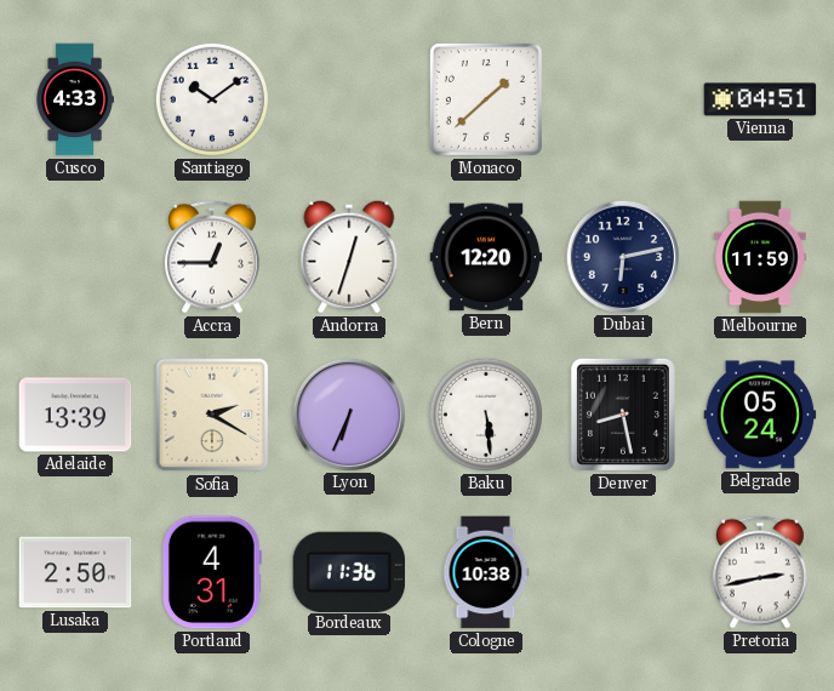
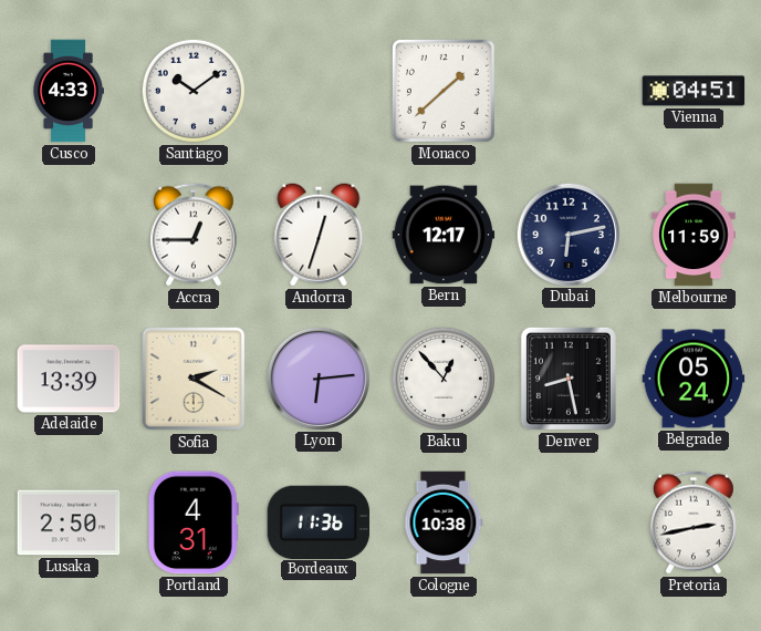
Bern: 12:20 -> 12:17
Lyon: 6:34 -> 6:14
Baku: 5:29 -> 12:53
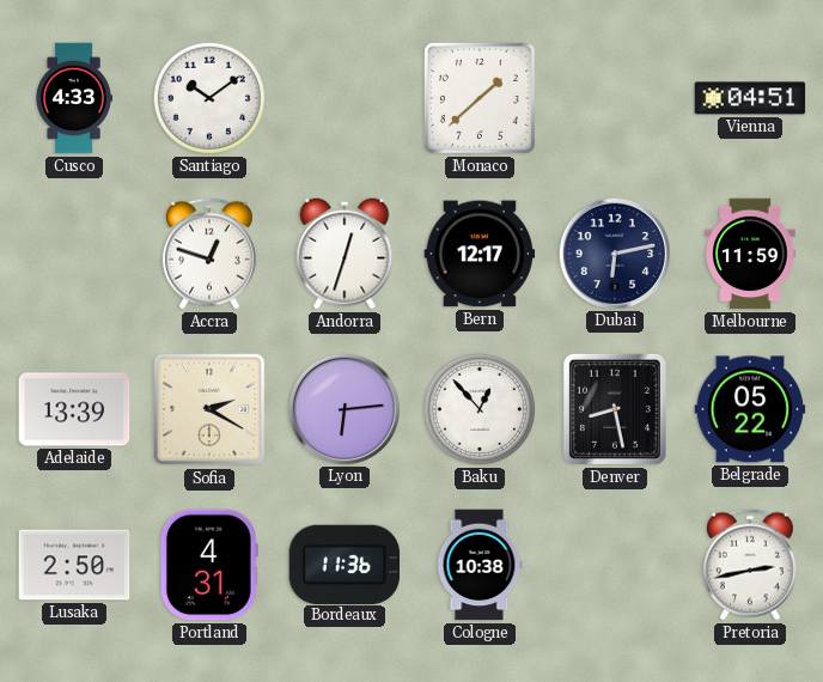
Accra: 12:45 -> 12:48
Belgrade: 05:24 -> 05:22
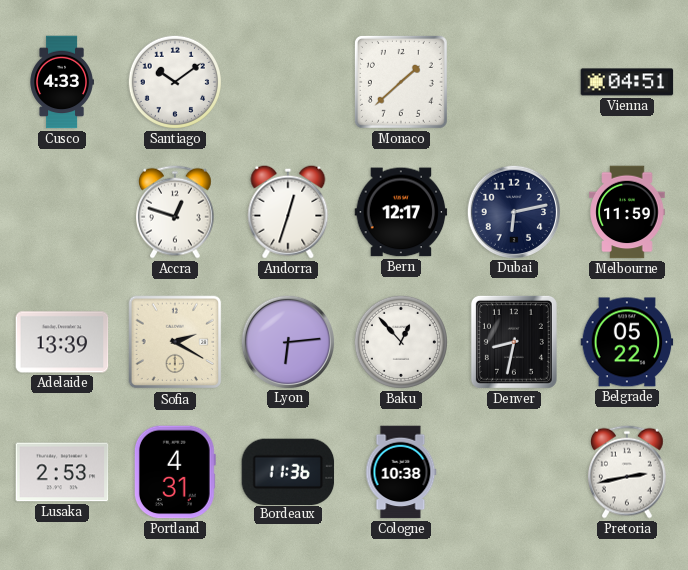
Denver: 8:28 -> 8:32
Lusaka: 2:50 -> 2:53
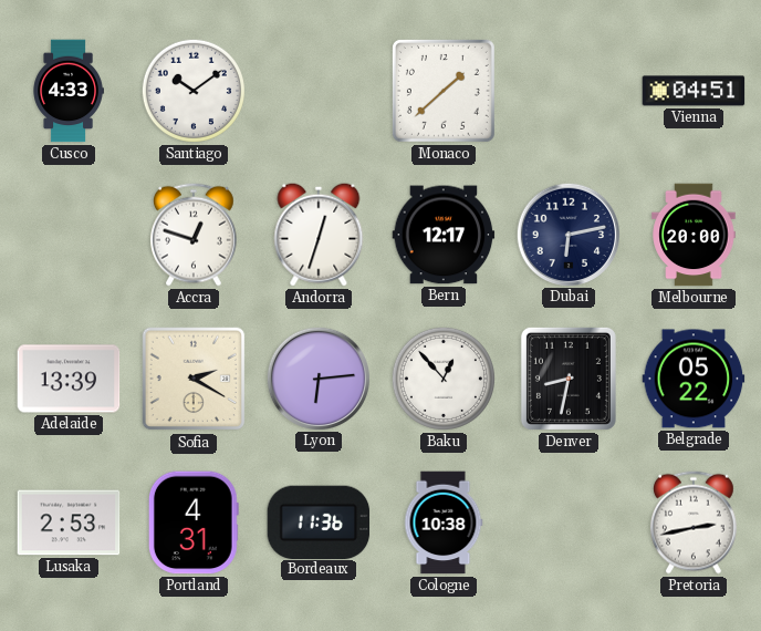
Melbourne: 11:59 -> 20:00
